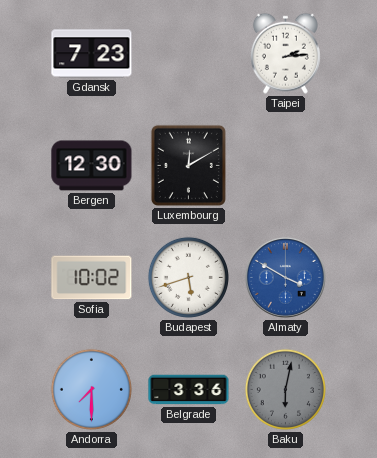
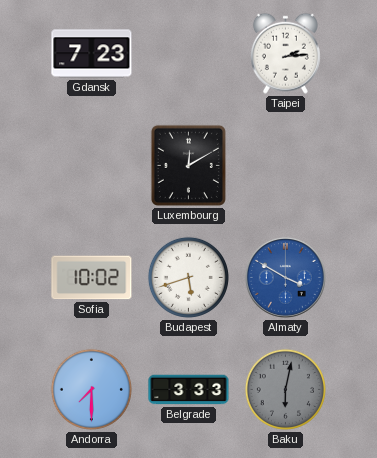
Bergen: 12:30 -> none
Belgrade: 3:36 -> 3:33
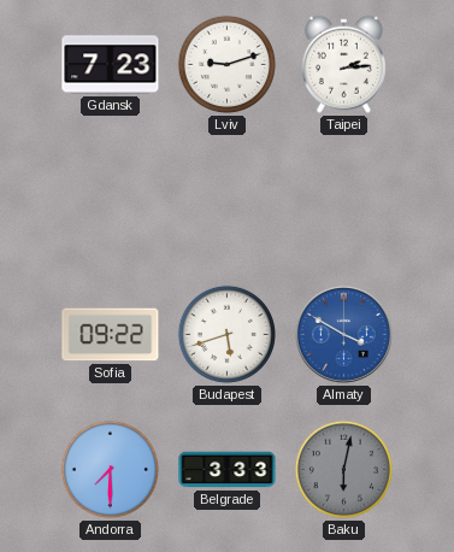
Lviv: none -> 9:12
Luxembourg: 12:10 -> none
Sofia: 10:02 -> 09:22
